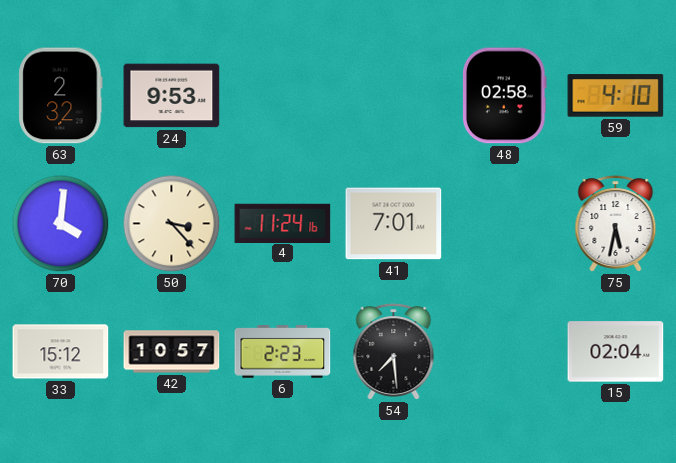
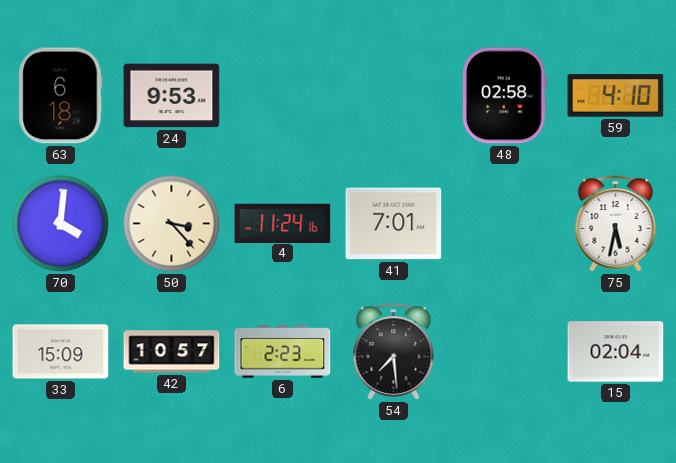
63: 2:32 -> 6:18
33: 15:12 -> 15:09
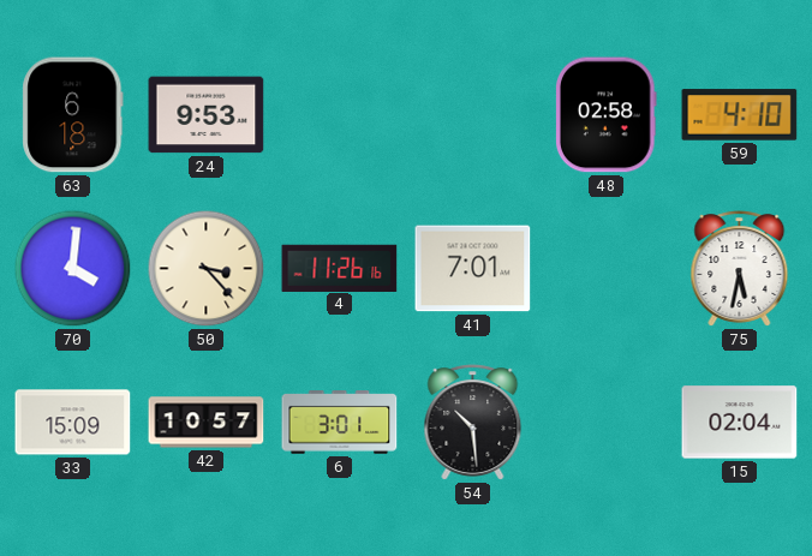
4: 11:24 -> 11:26
6: 2:23 -> 3:01
54: 7:29 -> 10:29
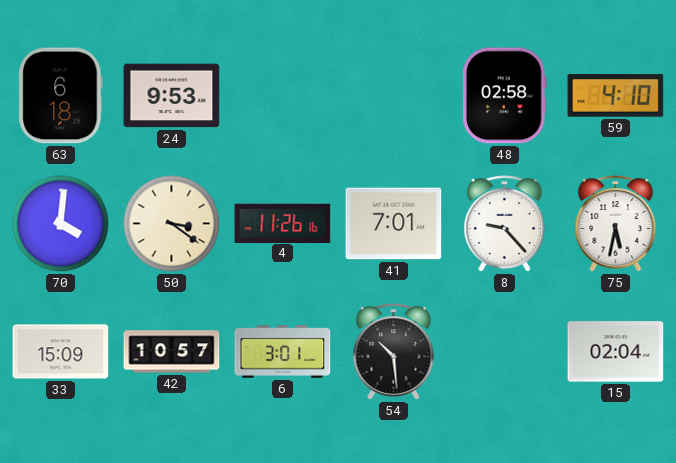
50: 3:23 -> 3:21
8: none -> 9:23
